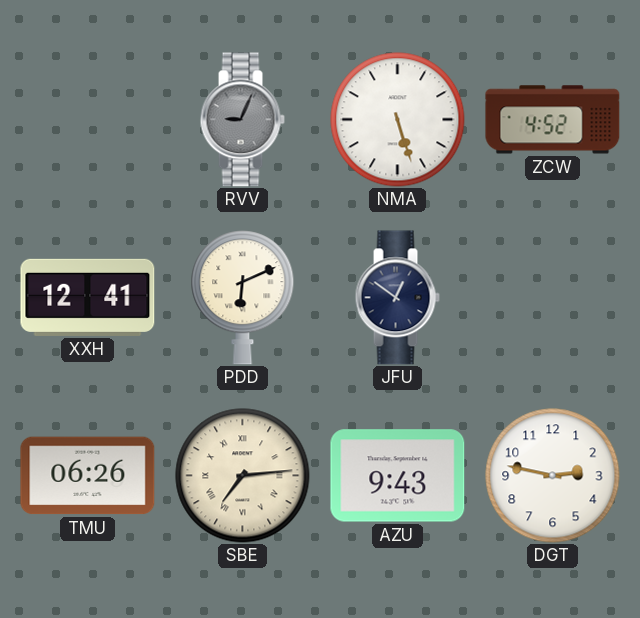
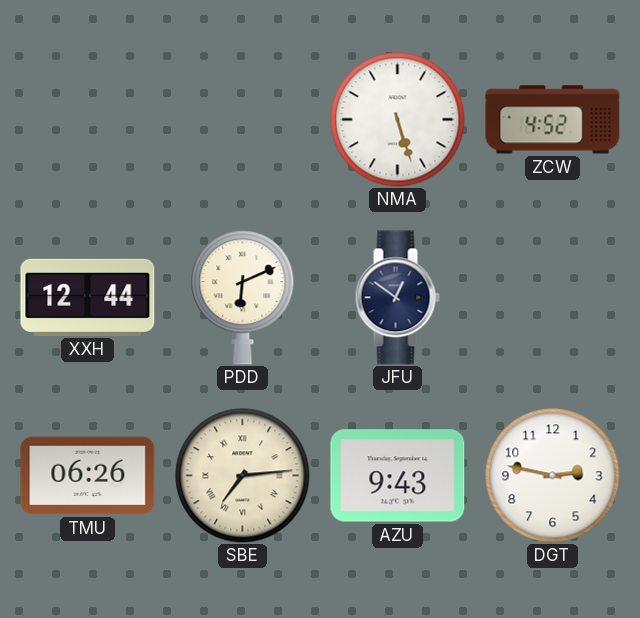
RVV: 9:04 -> none
XXH: 12:41 -> 12:44
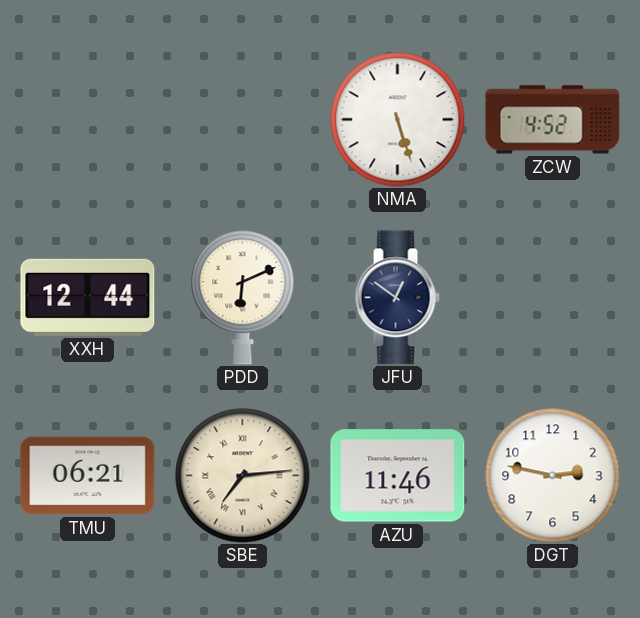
TMU: 06:26 -> 06:21
AZU: 9:43 -> 11:46
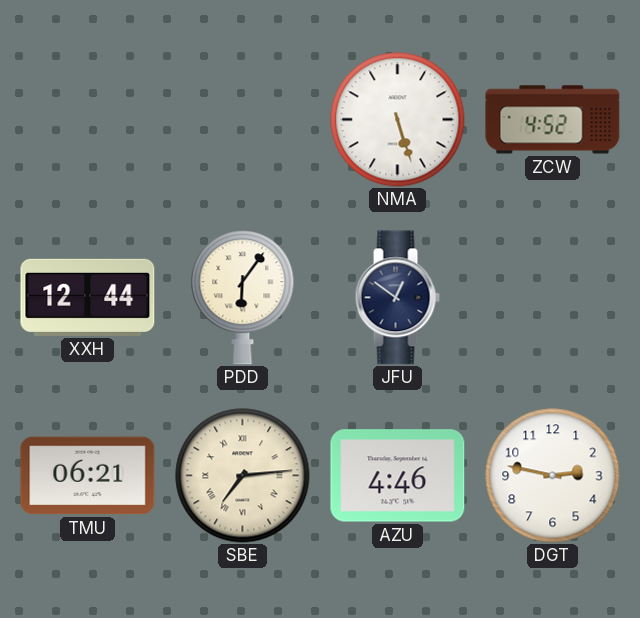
PDD: 6:11 -> 6:06
AZU: 11:46 -> 4:46
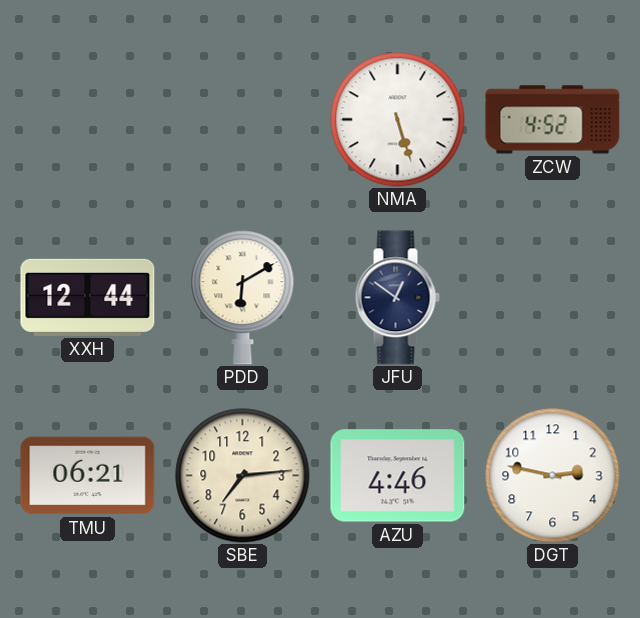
PDD: 6:06 -> 6:10
SBE numerals: Roman -> Arabic
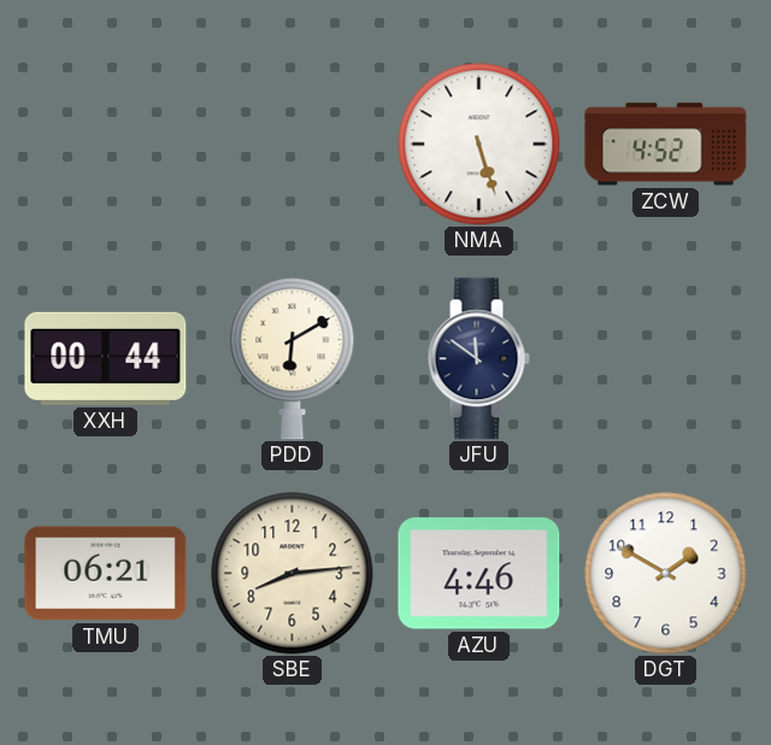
XXH: 12:44 -> 00:44
JFU: 12:51 -> 11:51
SBE: 7:14 -> 8:14
DGT: 2:47 -> 1:50
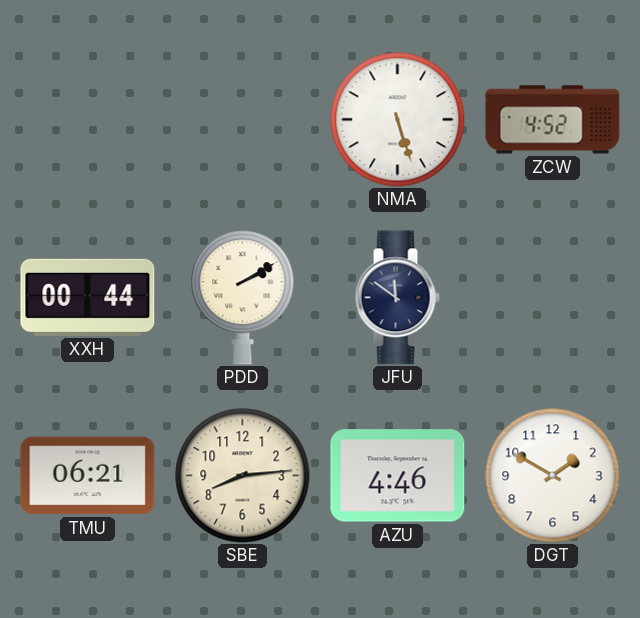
PDD: 6:10 -> 2:10
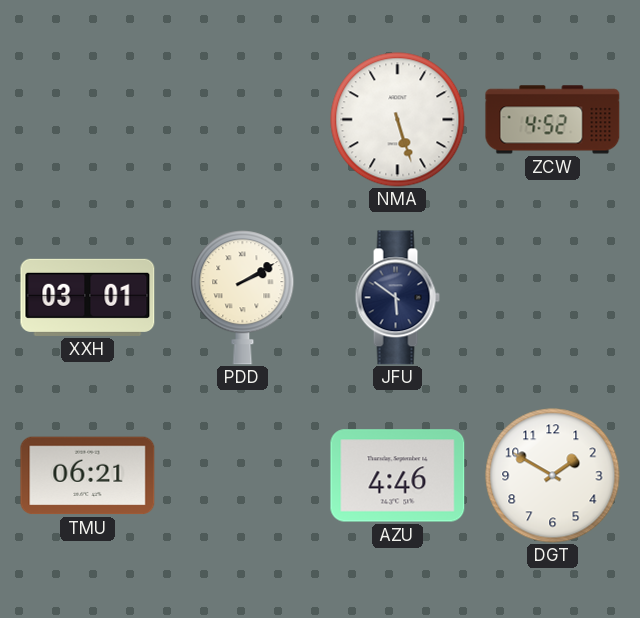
XXH: 00:44 -> 03:01
JFU: 11:51 -> 5:51
SBE: 8:14 -> none
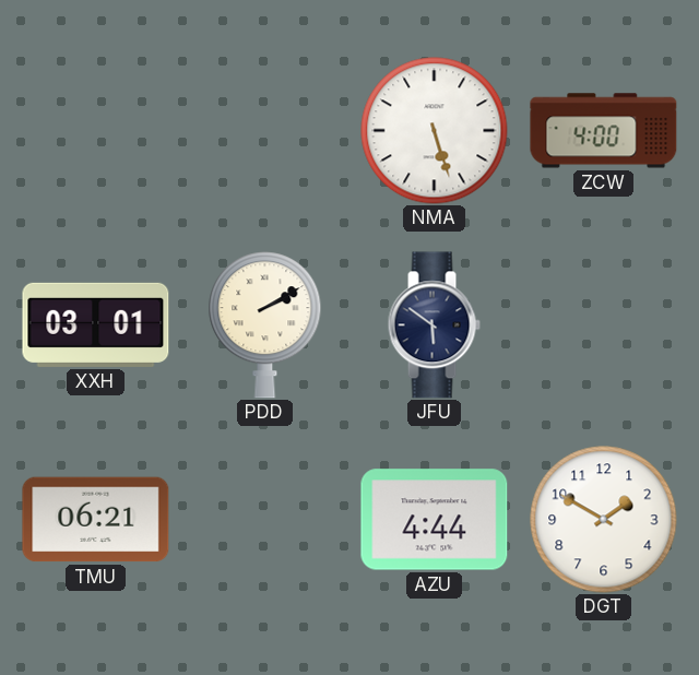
ZCW: 4:52 -> 4:00
AZU: 4:46 -> 4:44
